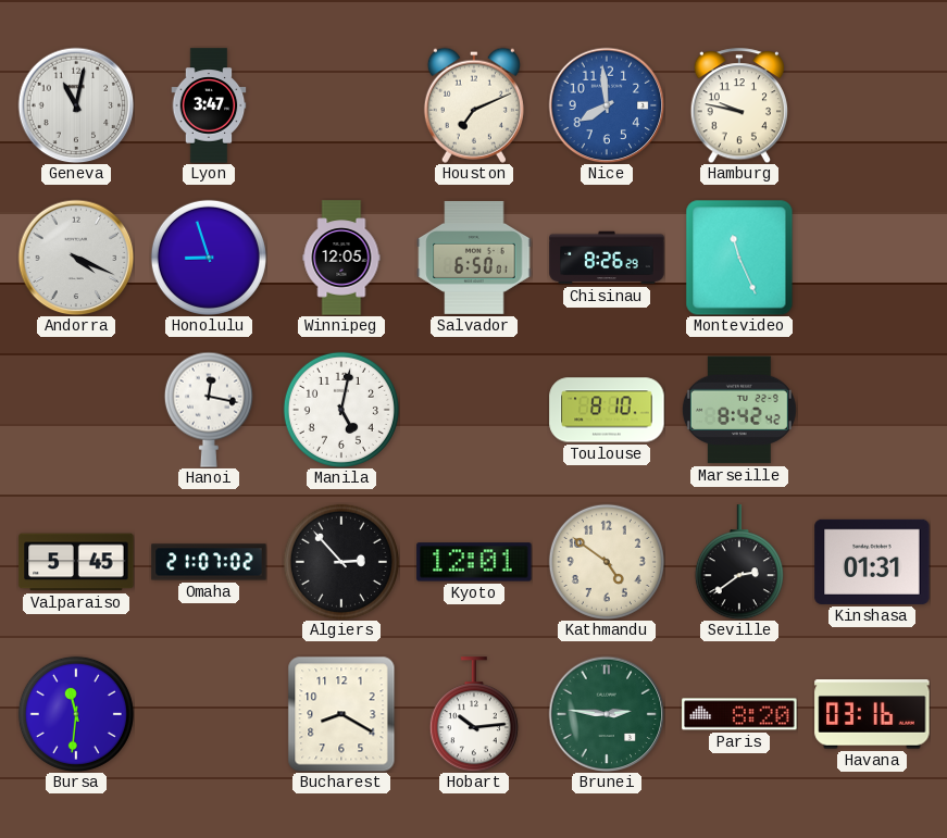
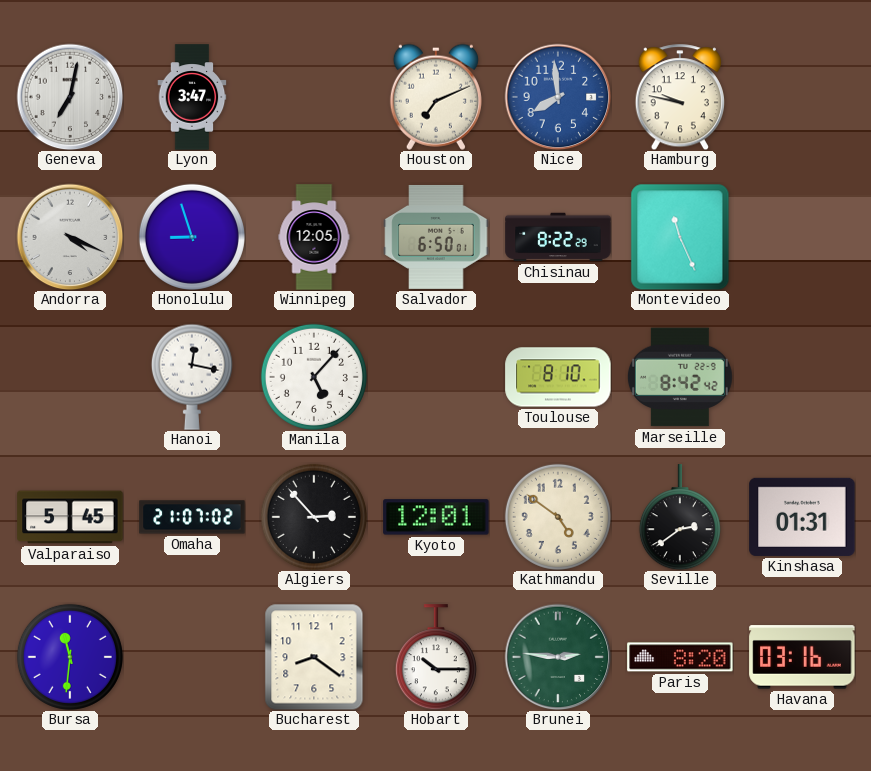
Geneva: 11:02 -> 7:02
Chisinau: 8:26 -> 8:22
Manila: 5:02 -> 5:07
Bucharest: 8:20 -> 8:21
Hobart: 10:14 -> 10:15
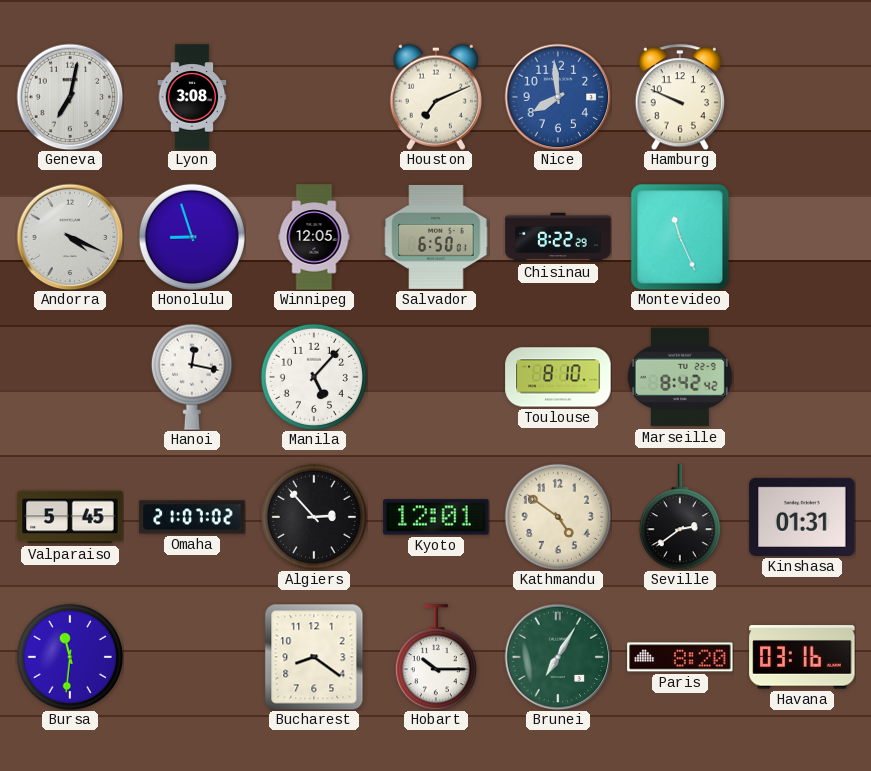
Lyon: 3:47 -> 3:08
Hamburg: 9:47 -> 9:49
Brunei: 2:46 -> 7:05
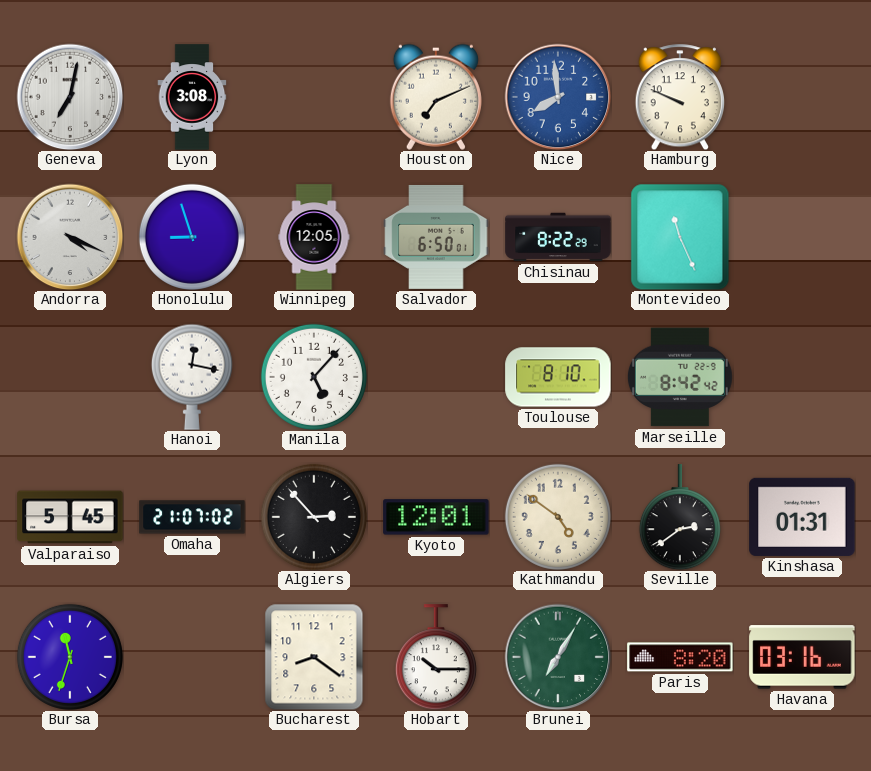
Bursa: 11:31 -> 11:33
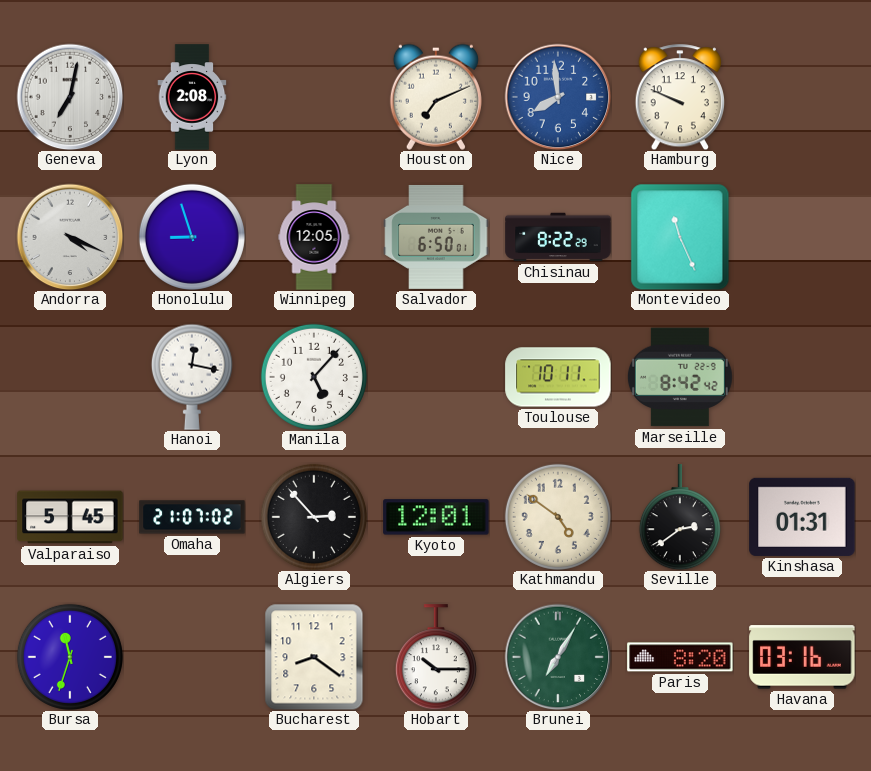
Lyon: 3:08 -> 2:08
Toulouse: 8:10 -> 10:11
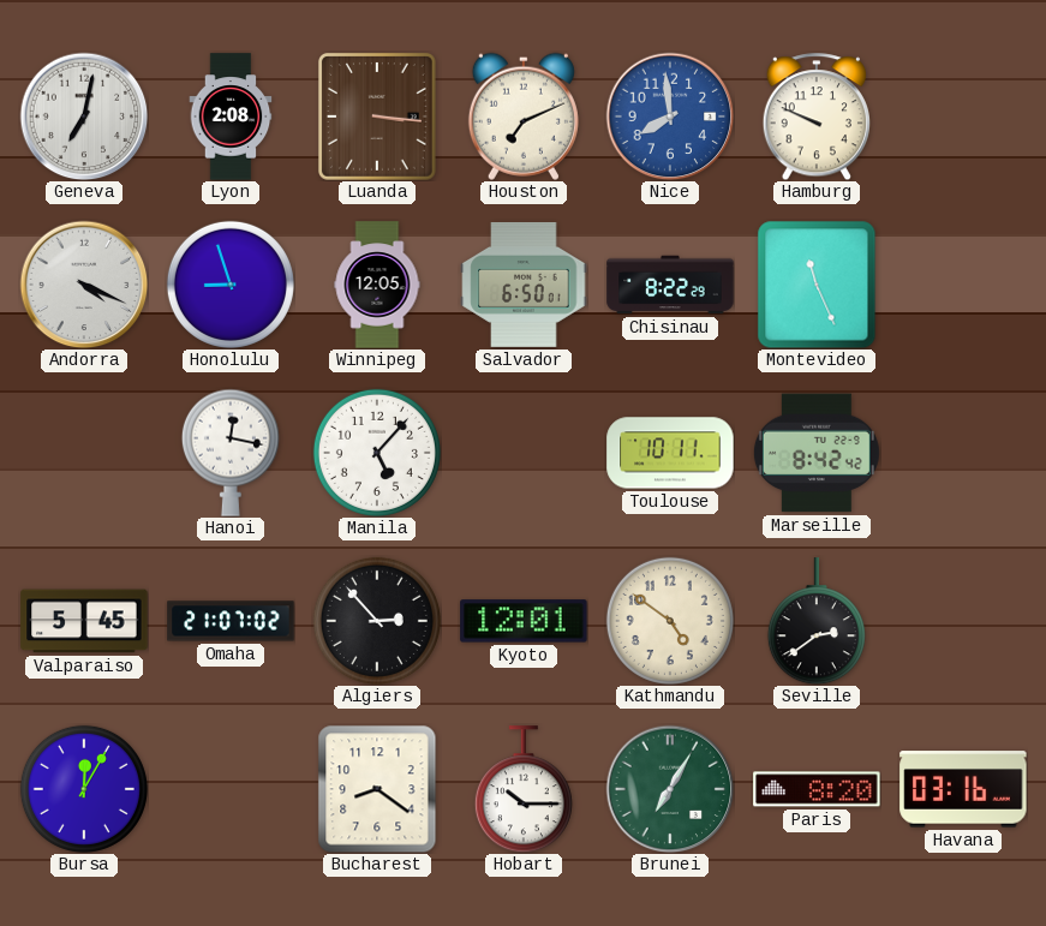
Luanda: none -> 3:16
Kinshasa: 01:31 -> none
Bursa: 11:33 -> 12:05
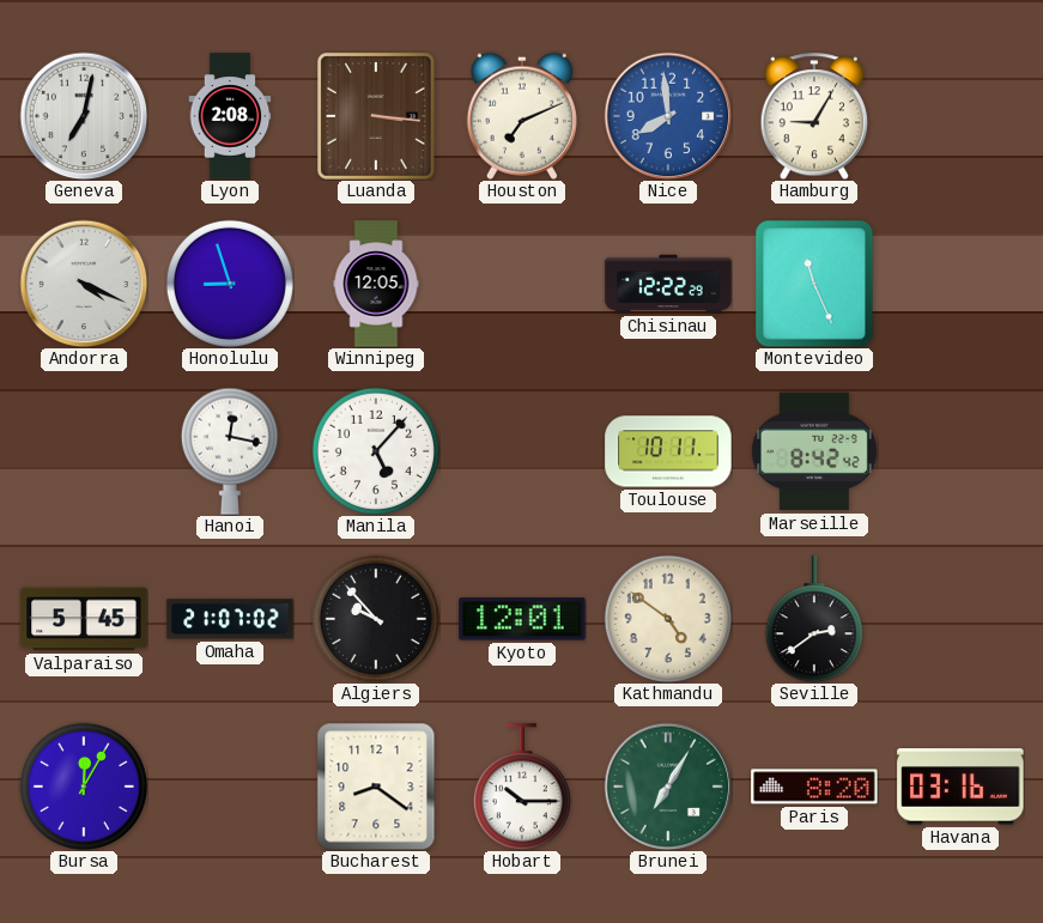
Hamburg: 9:49 -> 9:05
Salvador: 6:50 -> none
Chisinau: 8:22 -> 12:22
Algiers: 2:53 -> 9:53
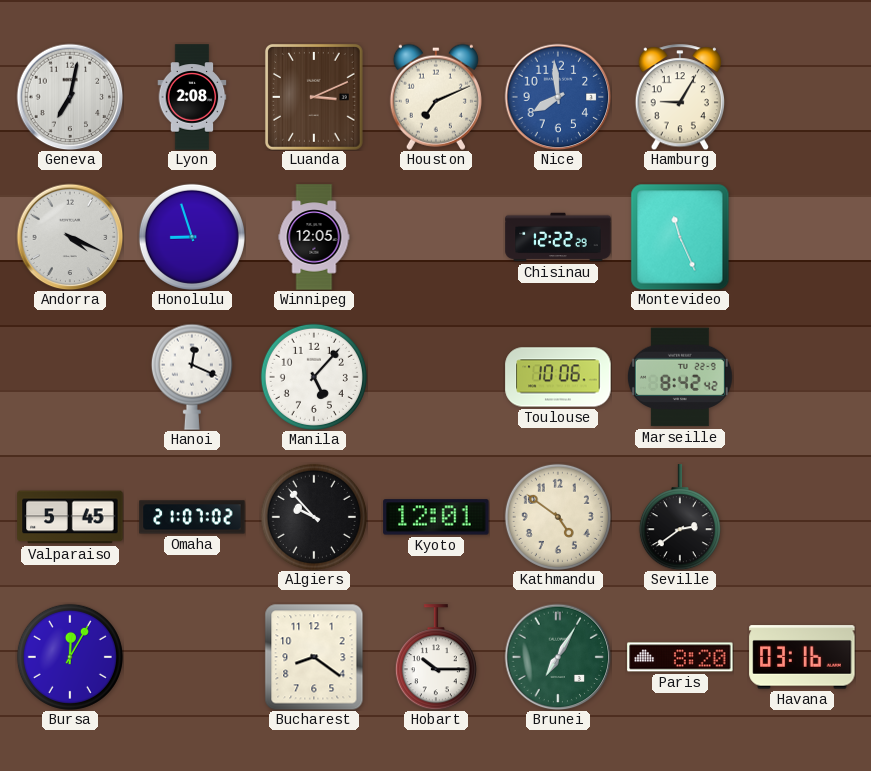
Luanda: 3:16 -> 3:11
Hanoi: 12:17 -> 12:19
Toulouse: 10:11 -> 10:06
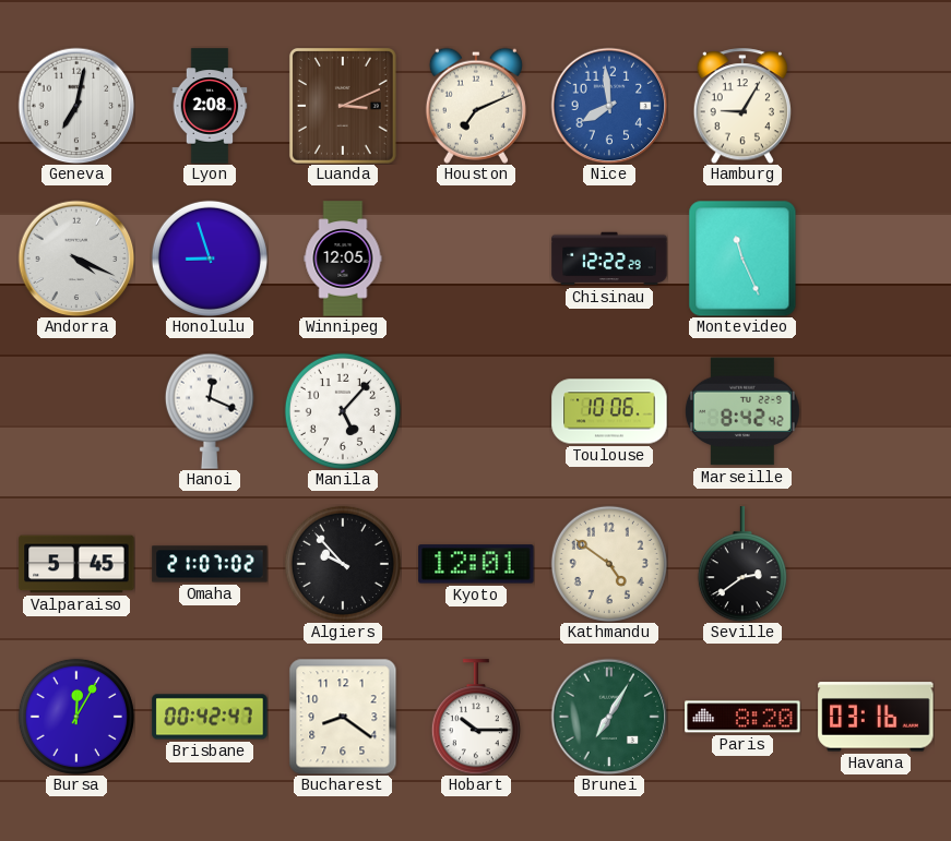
Brisbane: none -> 00:42
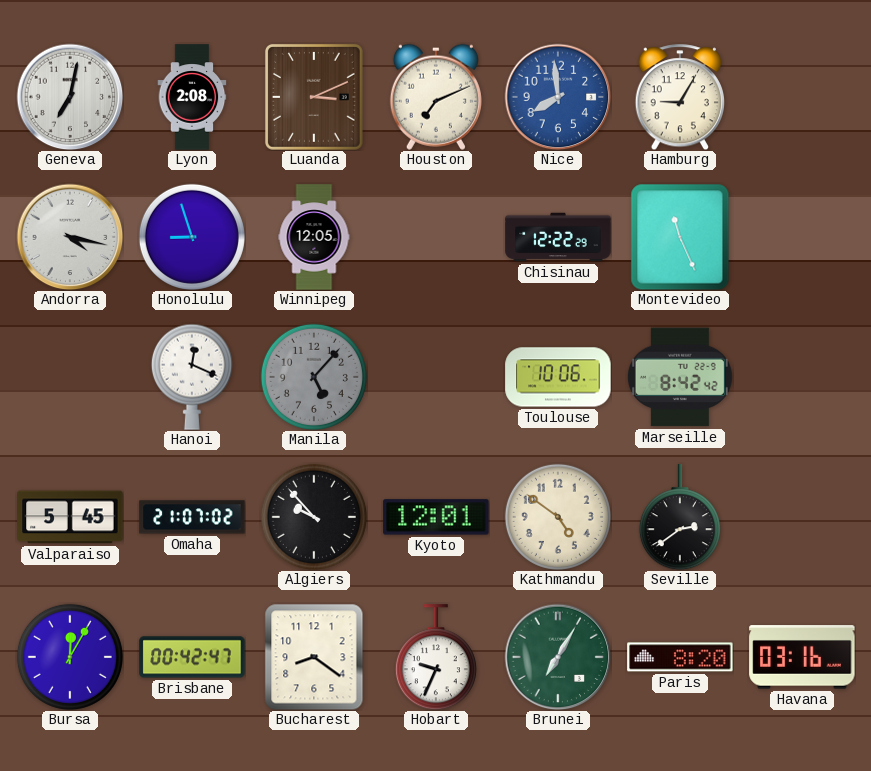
Andorra: 4:19 -> 4:17
Manila dial: white -> grey
Hobart: 10:15 -> 9:34
